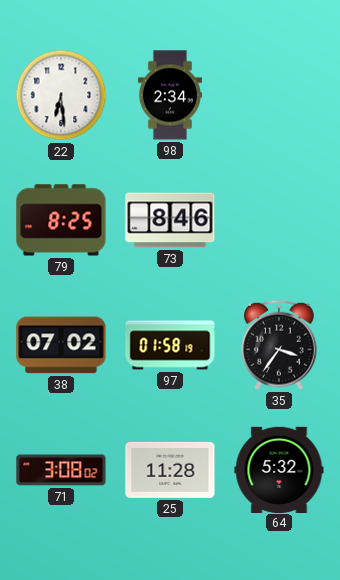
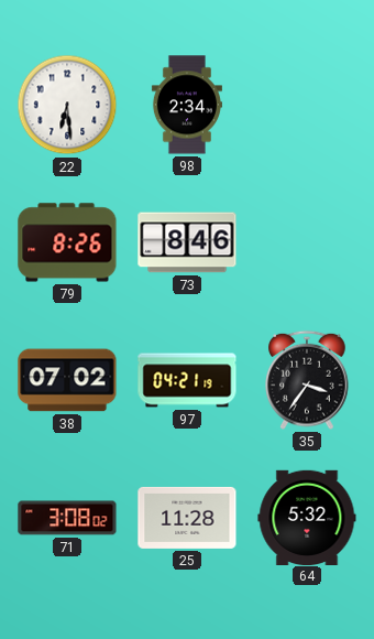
79: 8:25 -> 8:26
97: 01:58 -> 04:21
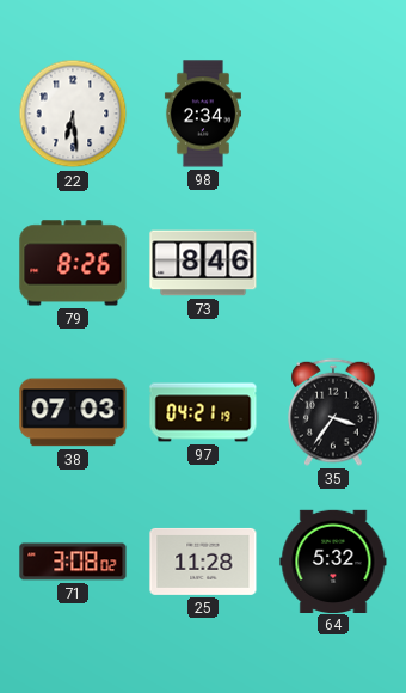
38: 07:02 -> 07:03
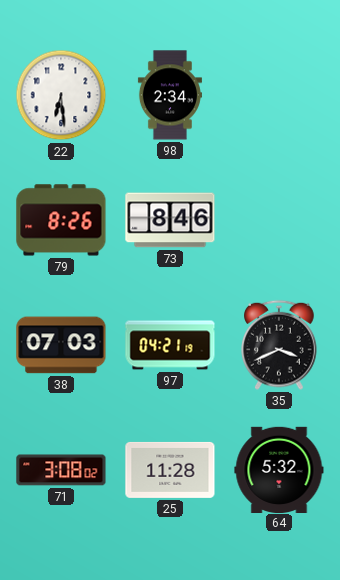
35: 3:36 -> 3:41
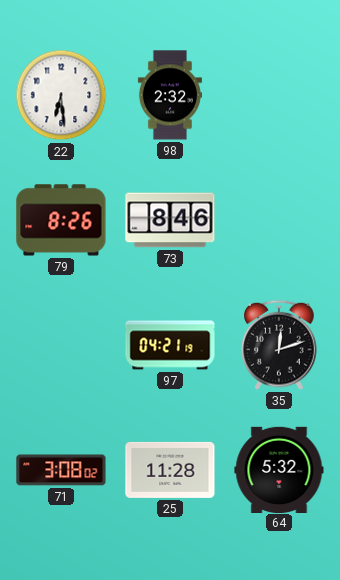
98: 2:34 -> 2:32
38: 07:03 -> none
35: 3:41 -> 12:12
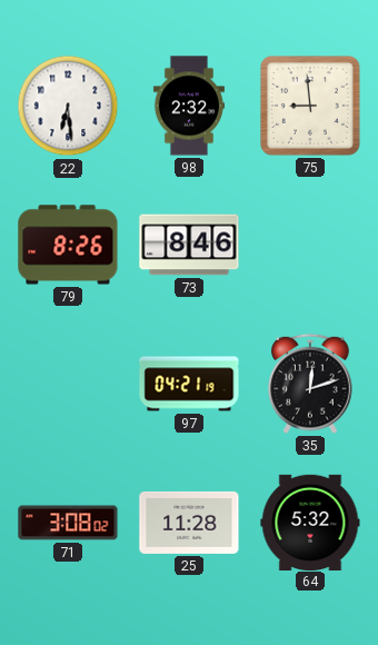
75: none -> 8:59
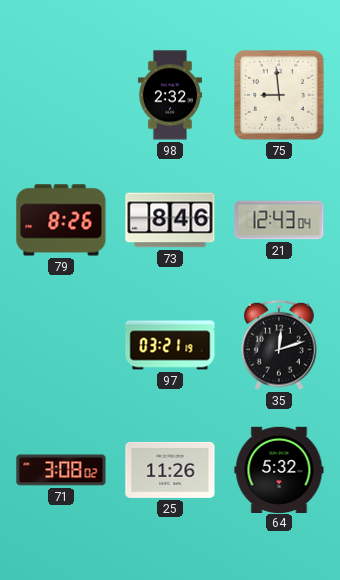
22: 6:29 -> none
21: none -> 12:43
97: 04:21 -> 03:21
25: 11:28 -> 11:26
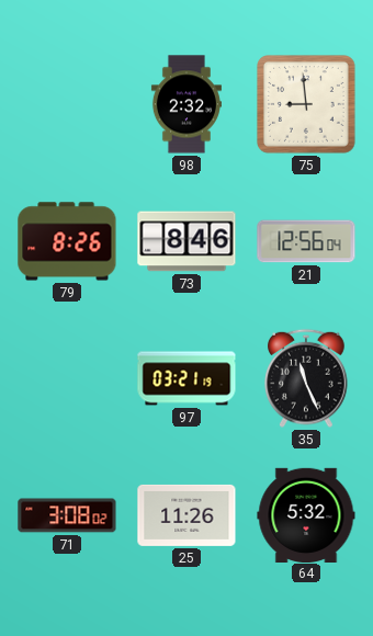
21: 12:43 -> 12:56
35: 12:12 -> 11:26
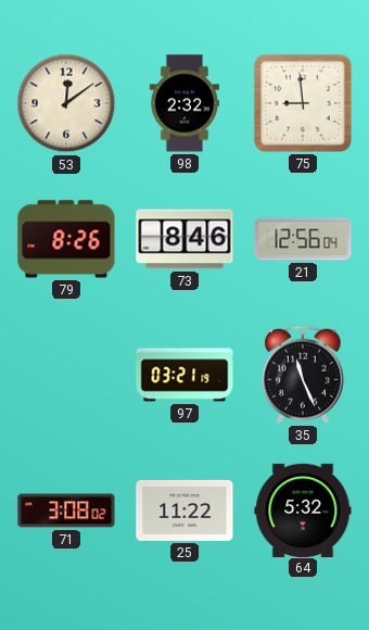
53: none -> 12:09
25: 11:26 -> 11:22
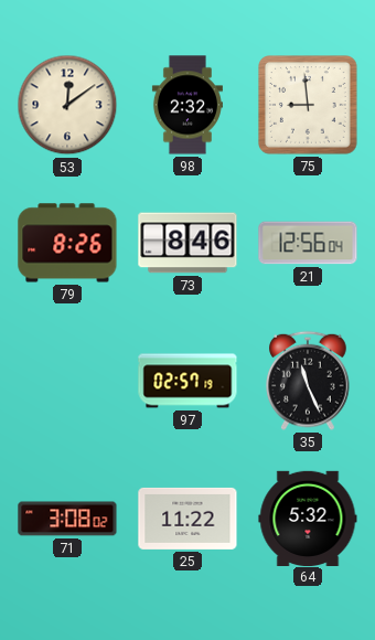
97: 03:21 -> 02:57
